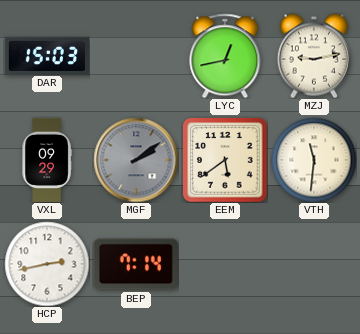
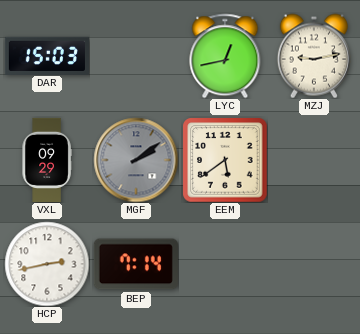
VTH: 11:31 -> none
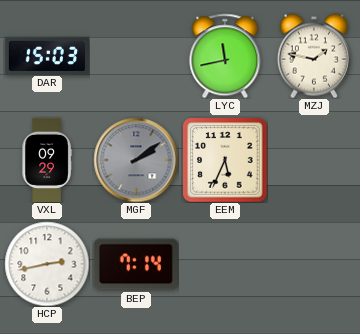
LYC: 12:43 -> 11:43
MZJ: 9:13 -> 1:47
EEM: 5:39 -> 5:34
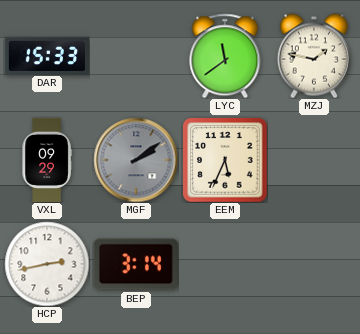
DAR: 15:03 -> 15:33
LYC: 11:43 -> 11:39
BEP: 7:14 -> 3:14
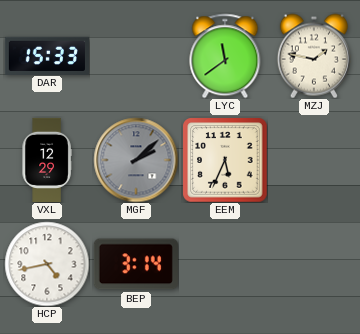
VXL: 09:29 -> 12:29
MGF: 2:09 -> 2:08
HCP: 2:43 -> 4:43
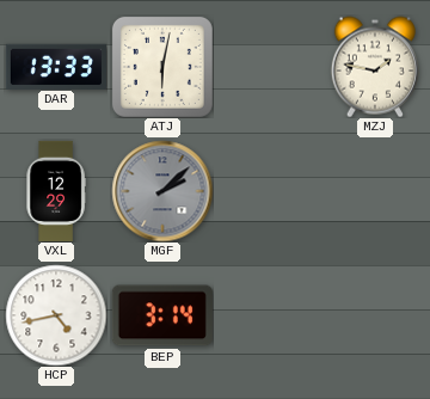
DAR: 15:33 -> 13:33
ATJ: none -> 6:02
LYC: 11:39 -> none
EEM: 5:34 -> none
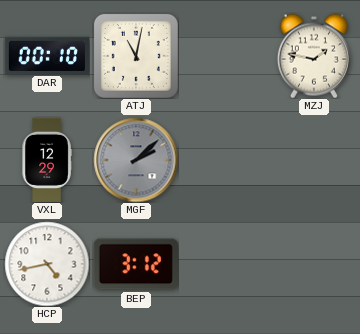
DAR: 13:33 -> 00:10
ATJ: 6:02 -> 11:02
BEP: 3:14 -> 3:12
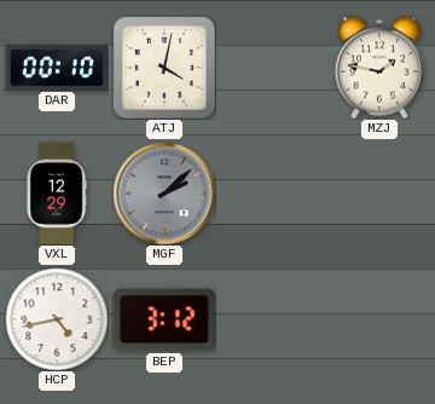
ATJ: 11:02 -> 4:02
